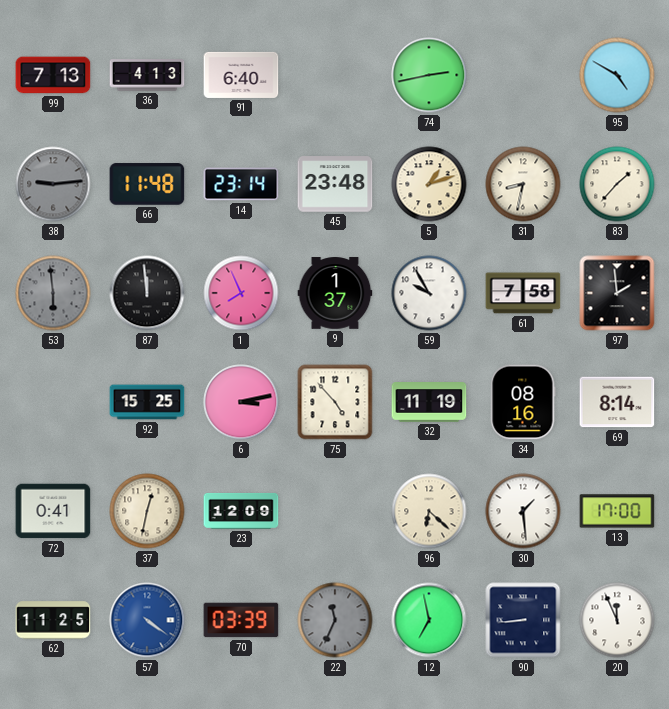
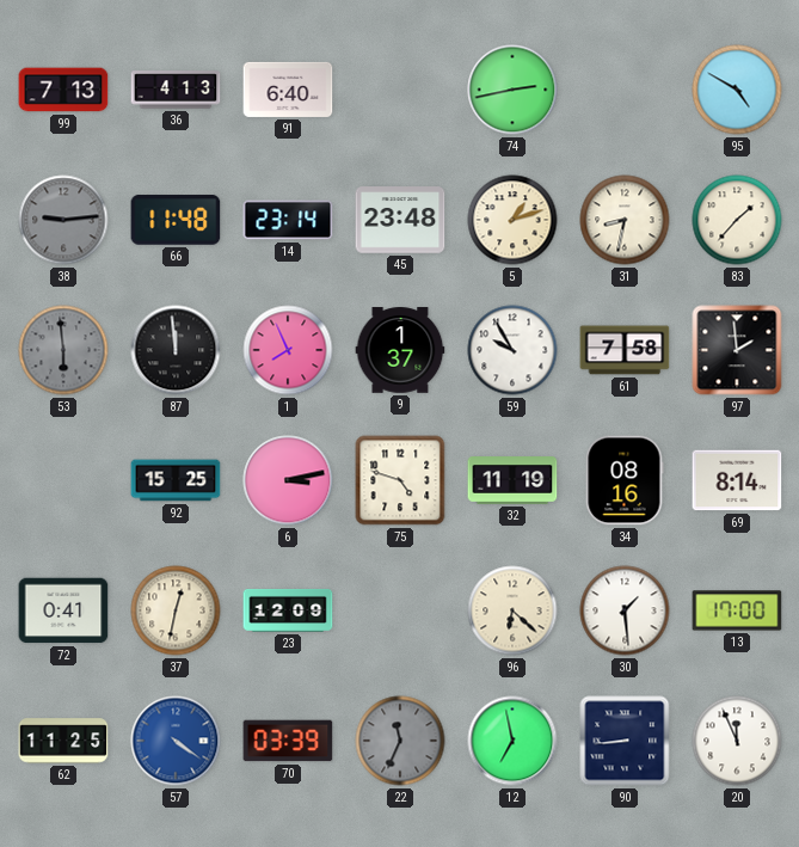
75: 4:53 -> 4:48
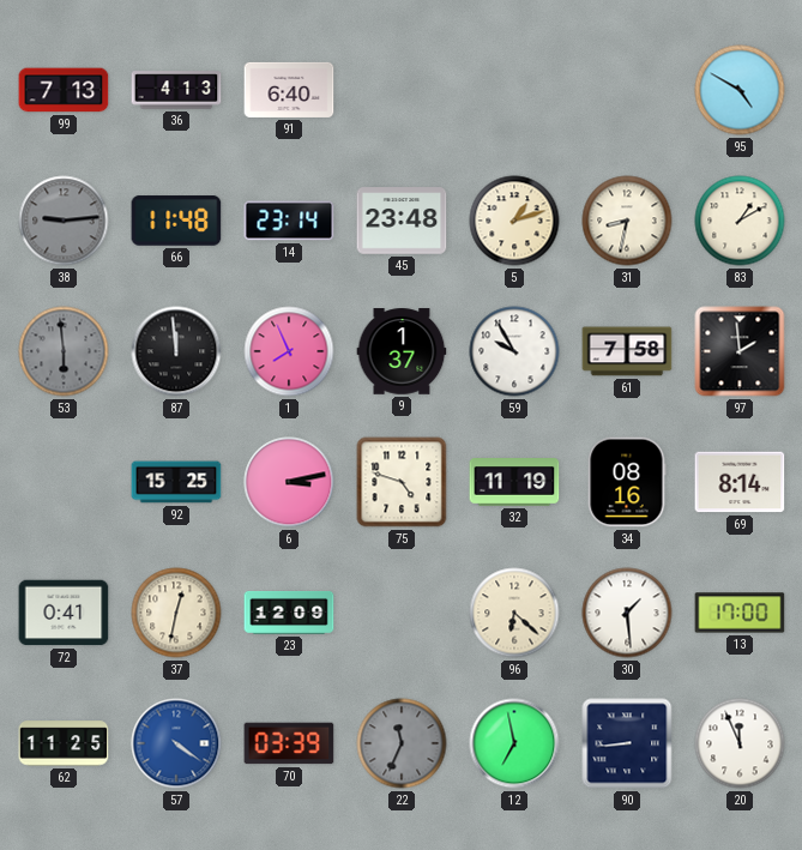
74: 2:43 -> none
83: 1:37 -> 1:10
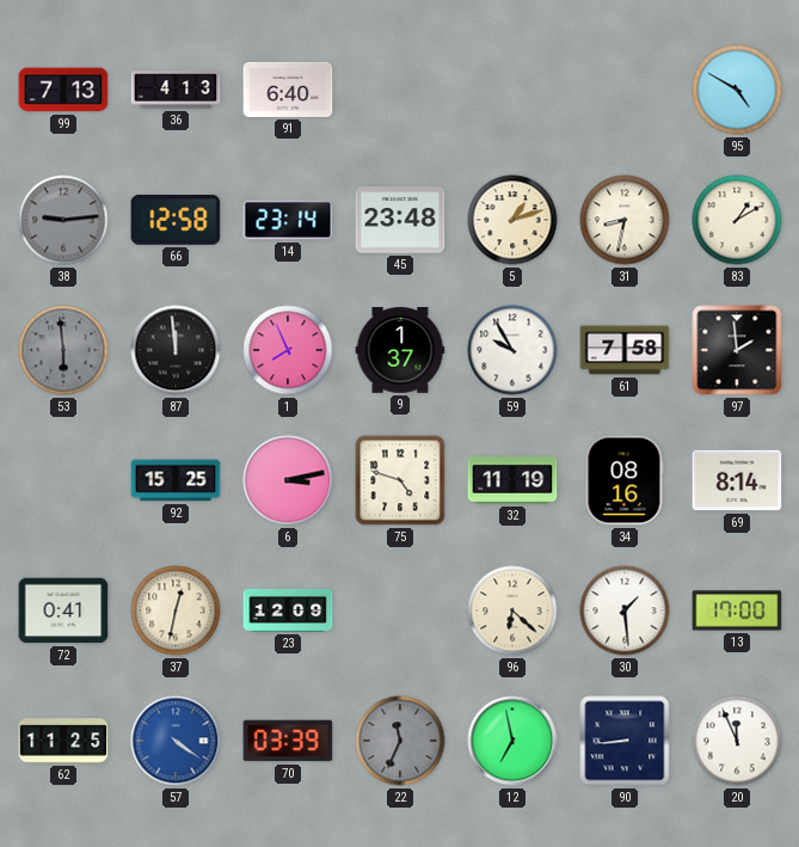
66: 11:48 -> 12:58
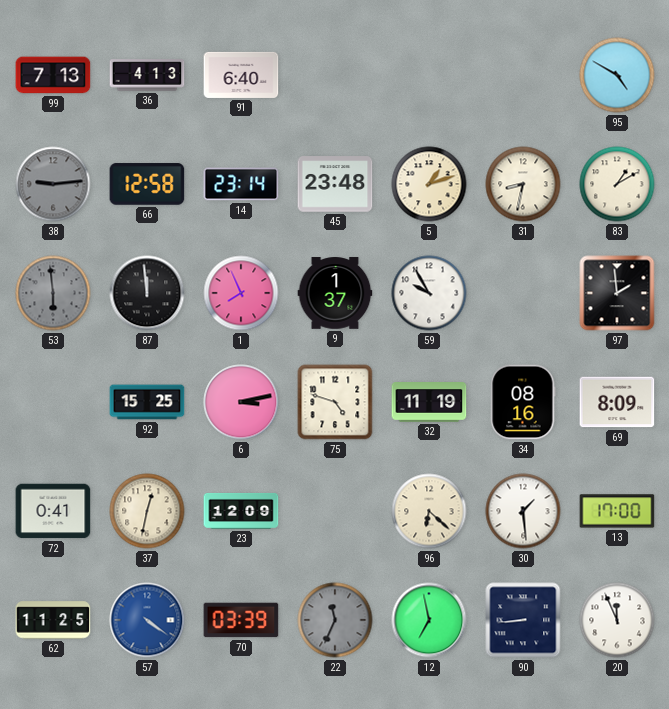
61: 7:58 -> none
69: 8:14 -> 8:09
